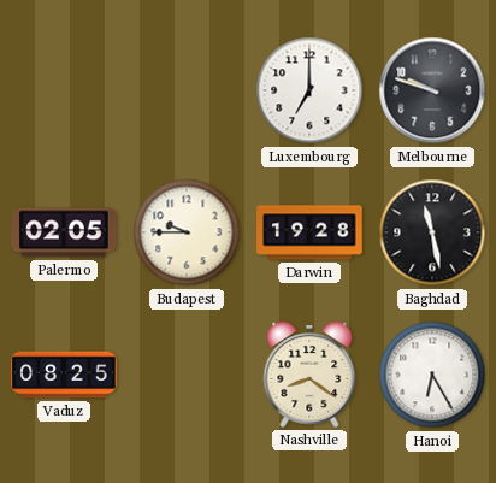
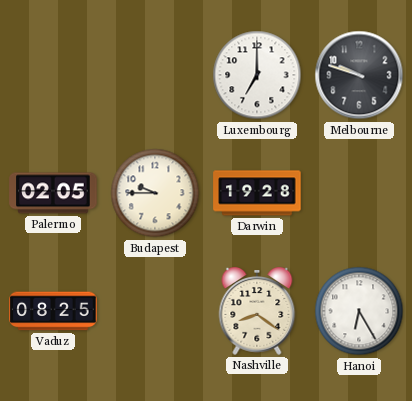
Baghdad: 11:28 -> none
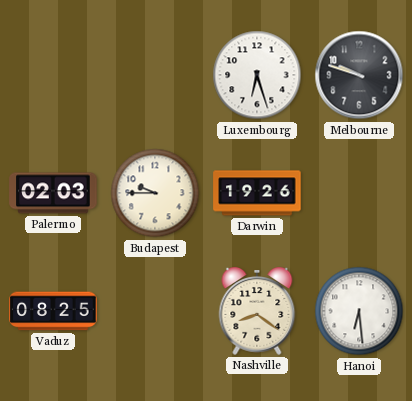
Luxembourg: 7:00 -> 6:27
Palermo: 02:05 -> 02:03
Darwin: 19:28 -> 19:26
Hanoi: 6:25 -> 6:29
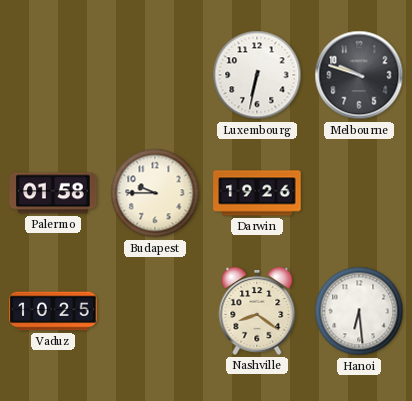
Luxembourg: 6:27 -> 6:32
Palermo: 02:03 -> 01:58
Vaduz: 08:25 -> 10:25
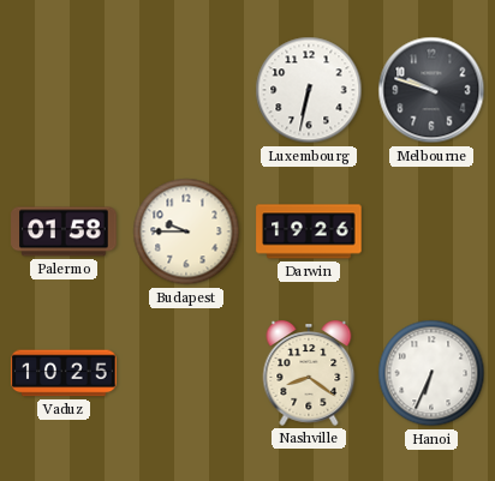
Hanoi: 6:29 -> 6:34
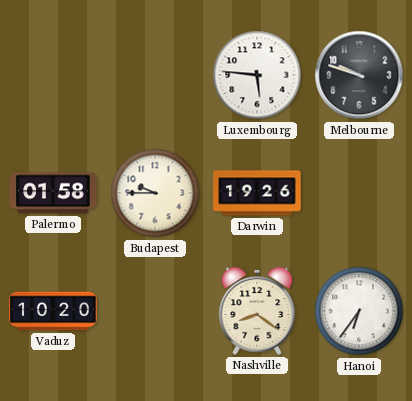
Luxembourg: 6:32 -> 5:46
Vaduz: 10:25 -> 10:20
Hanoi: 6:34 -> 6:36
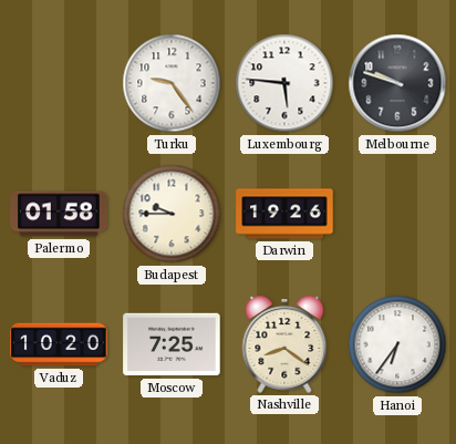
Turku: none -> 9:24
Moscow: none -> 7:25
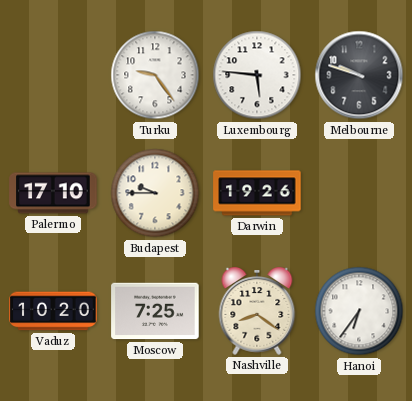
Palermo: 01:58 -> 17:10
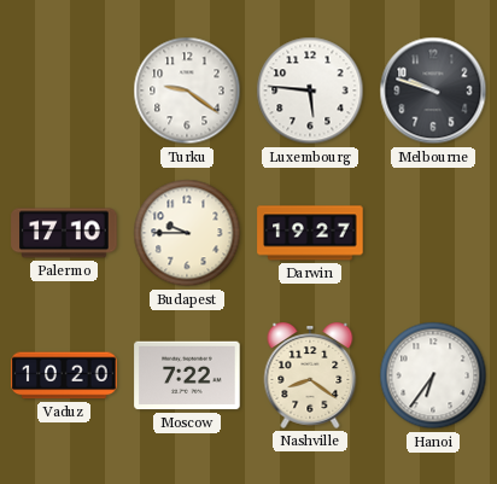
Turku: 9:24 -> 9:21
Darwin: 19:26 -> 19:27
Moscow: 7:25 -> 7:22
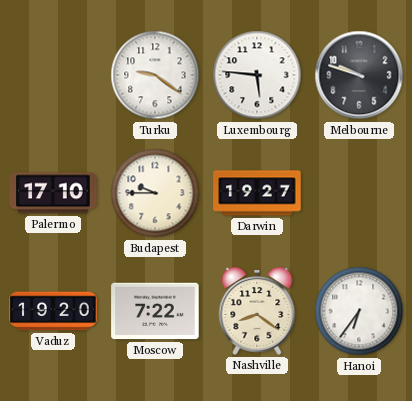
Vaduz: 10:20 -> 19:20
